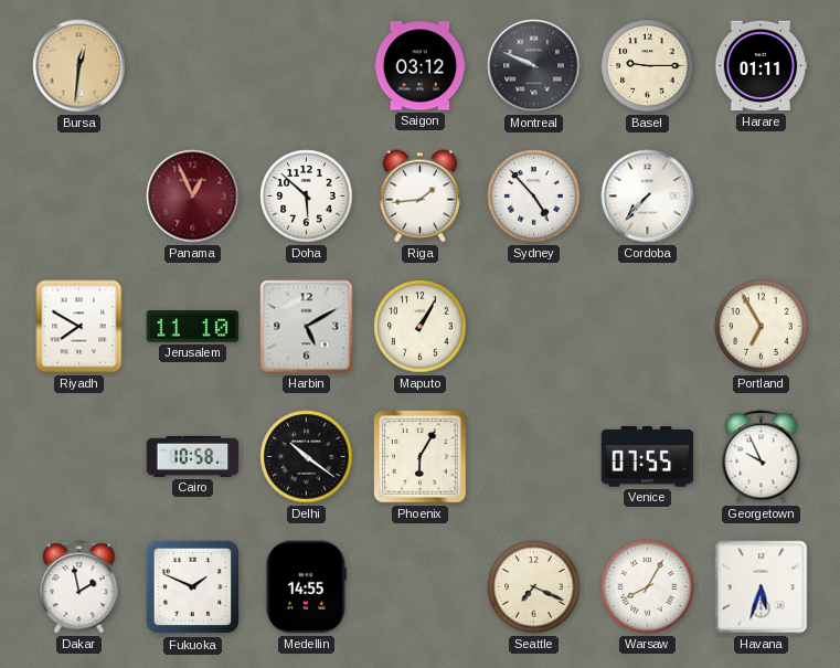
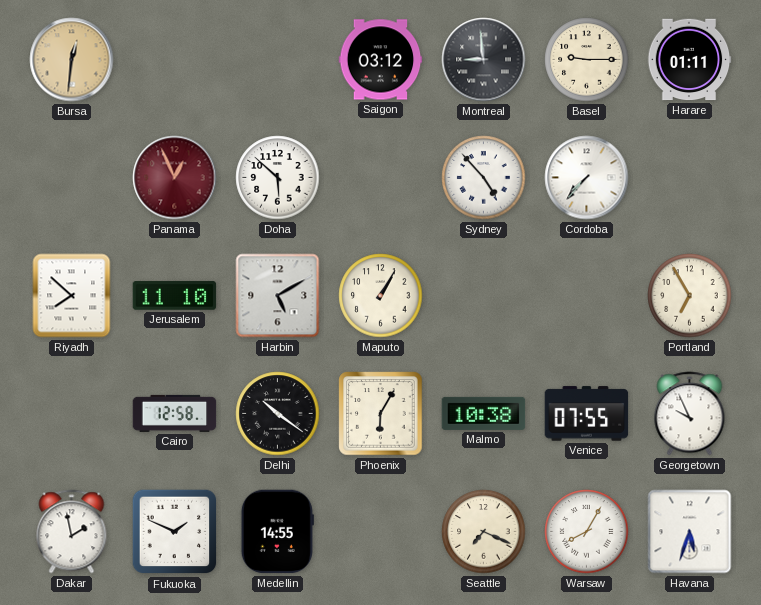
Montreal: 9:49 -> 8:59
Riga: 1:44 -> none
Riyadh: 7:50 -> 7:52
Cairo: 10:58 -> 12:58
Malmo: none -> 10:38
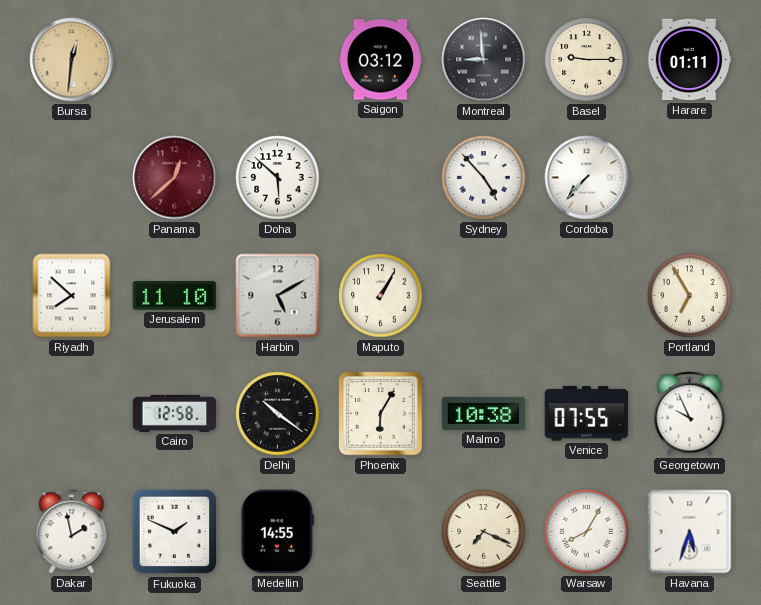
Panama: 12:56 -> 12:38
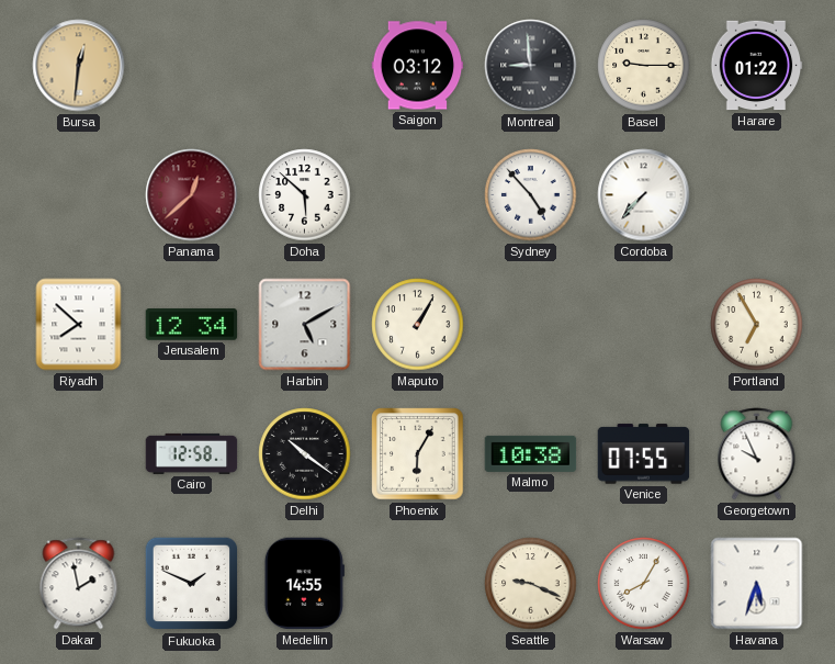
Harare: 01:11 -> 01:22
Jerusalem: 11:10 -> 12:34
Seattle: 7:19 -> 9:19
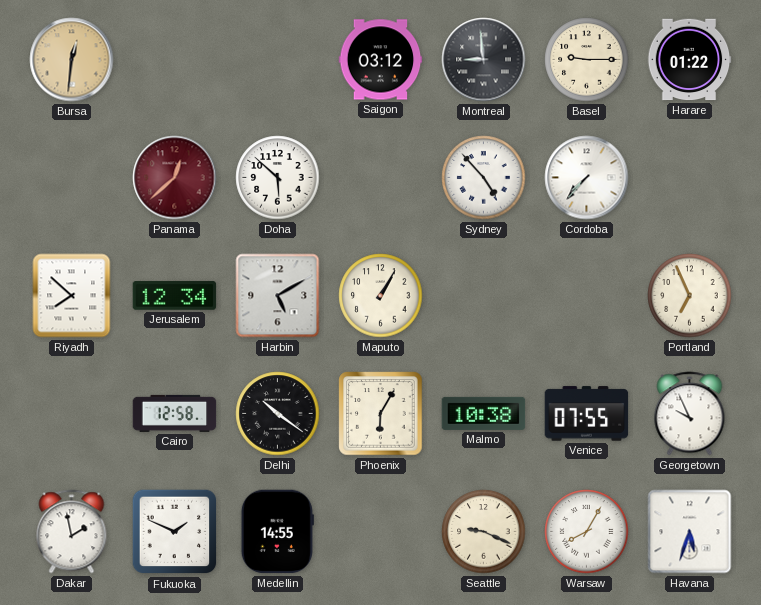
Portland: 6:55 -> 6:56
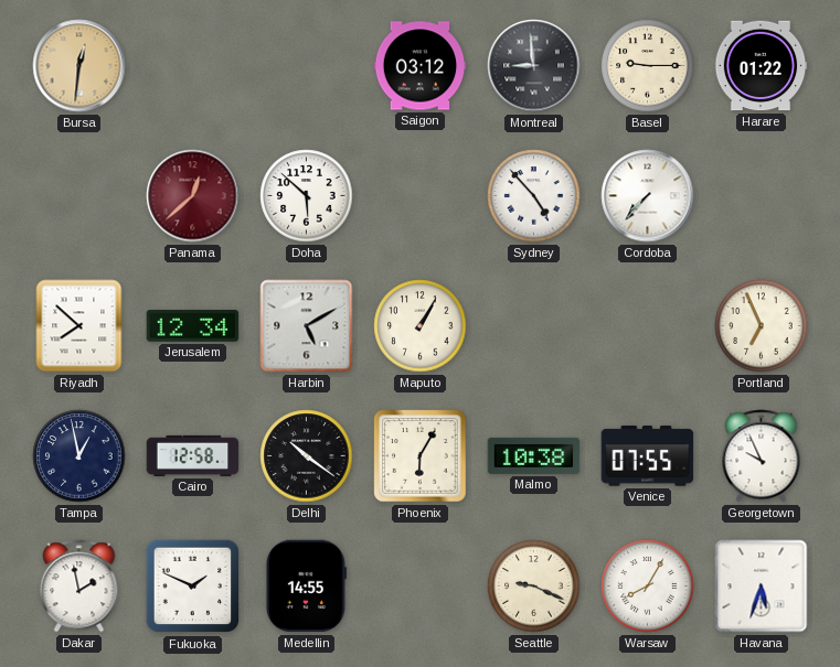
Tampa: none -> 12:58
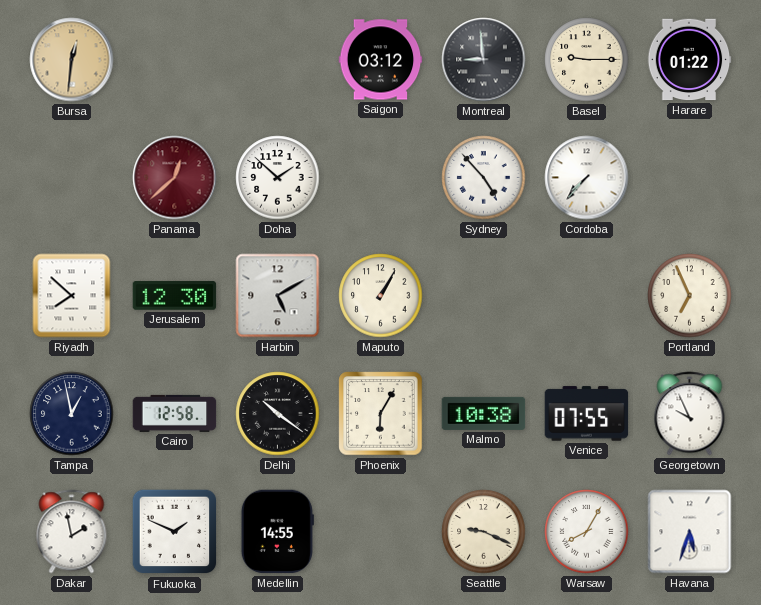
Doha: 5:52 -> 1:52
Jerusalem: 12:34 -> 12:30
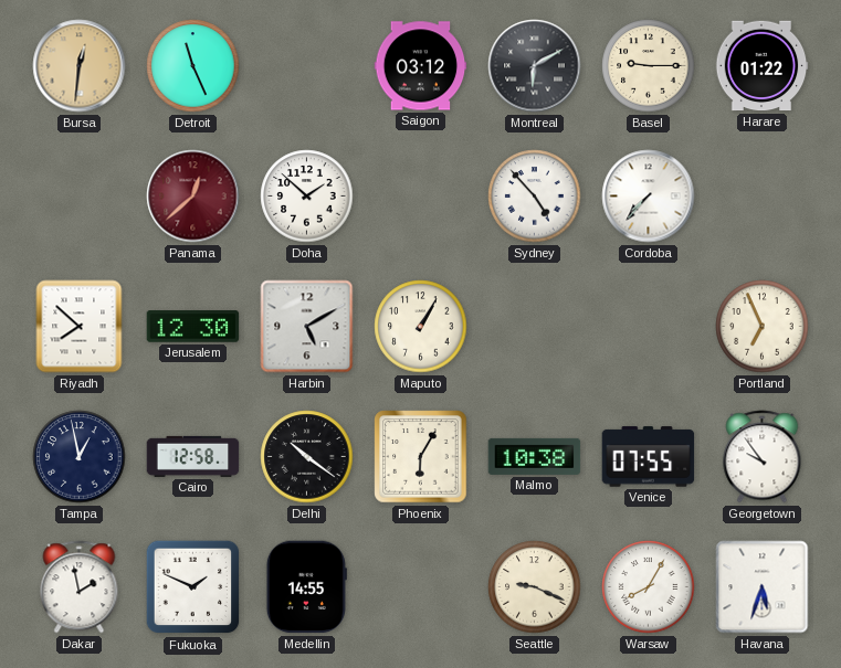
Detroit: none -> 11:26
Montreal: 8:59 -> 6:10
Georgetown: 9:56 -> 9:54
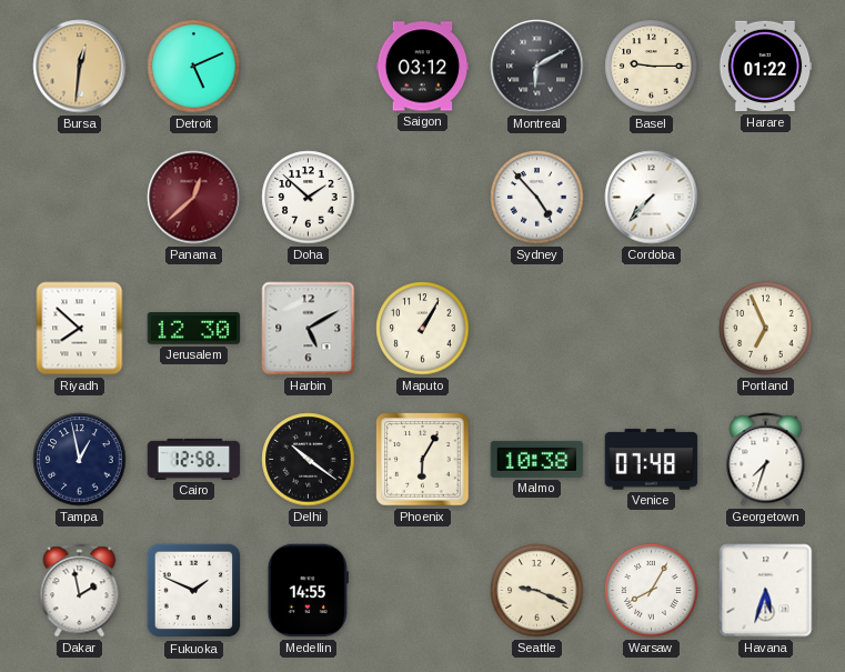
Detroit: 11:26 -> 5:11
Venice: 07:55 -> 07:48
Georgetown: 9:54 -> 7:33
